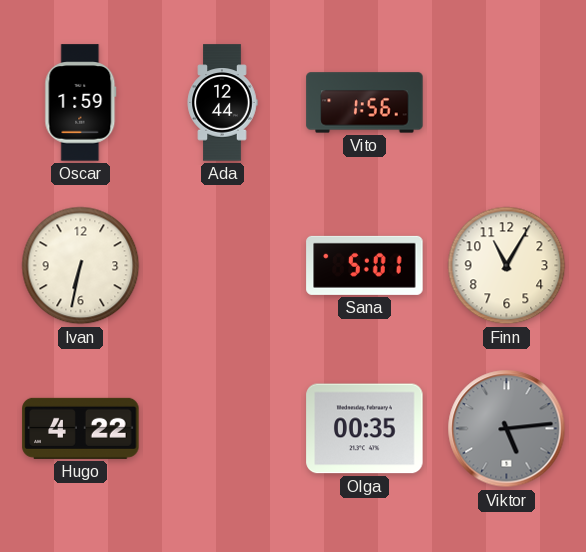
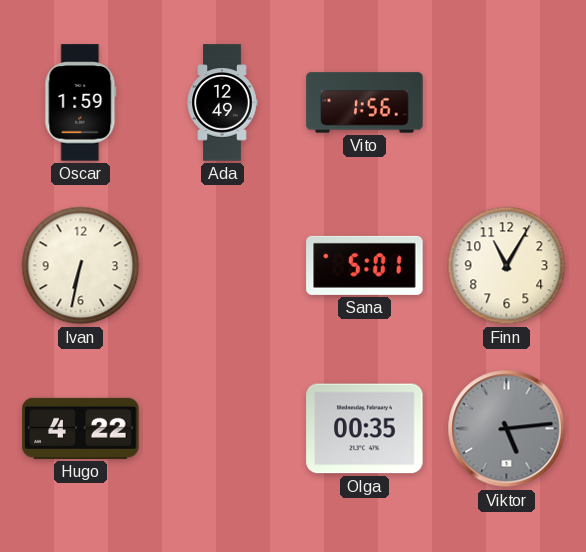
Ada: 12:44 -> 12:49
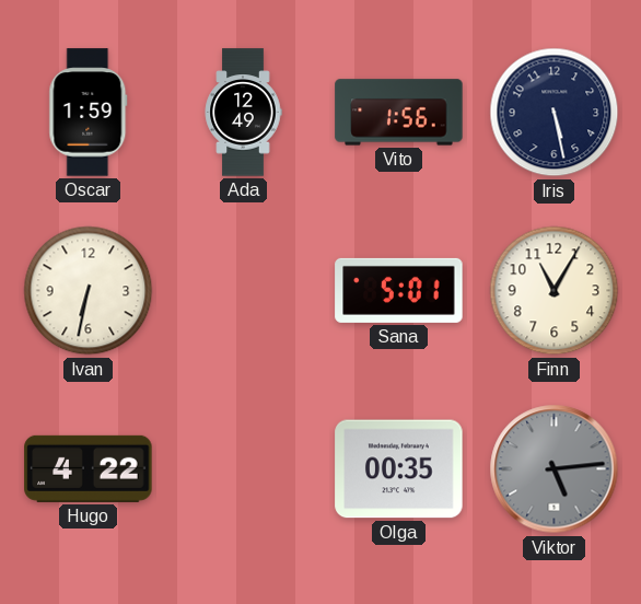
Iris: none -> 5:28
